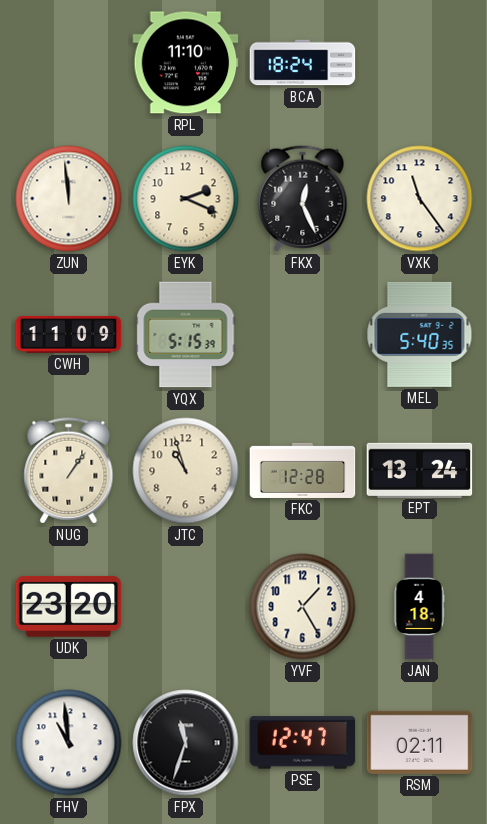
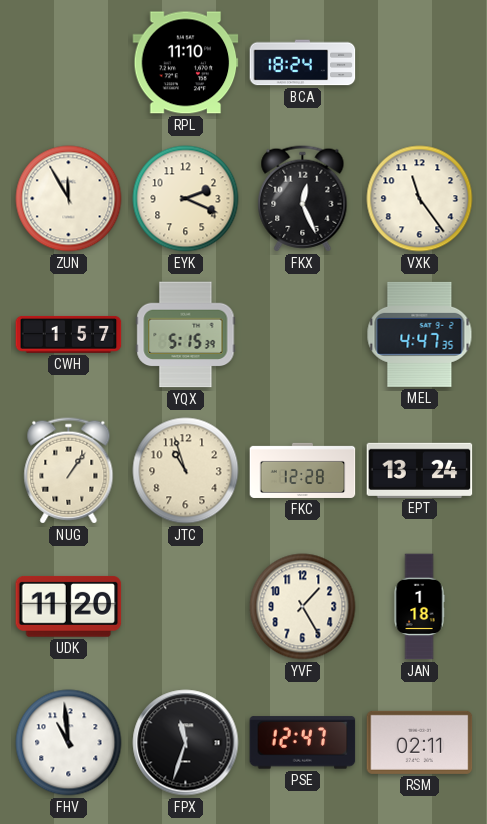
ZUN: 11:59 -> 11:55
CWH: 11:09 -> 1:57
MEL: 5:40 -> 4:47
UDK: 23:20 -> 11:20
JAN: 4:18 -> 1:18
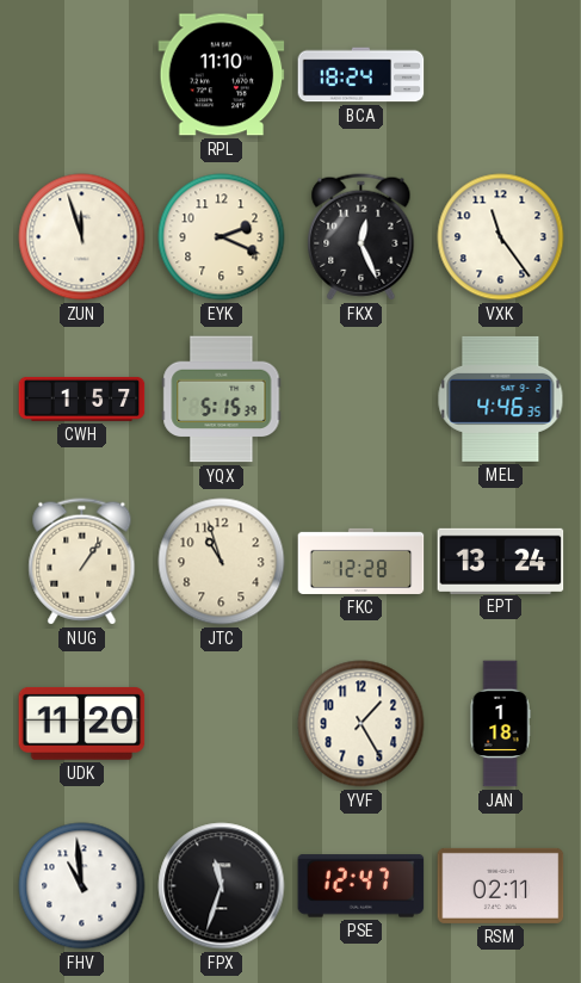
ZUN: 11:55 -> 11:57
MEL: 4:47 -> 4:46
